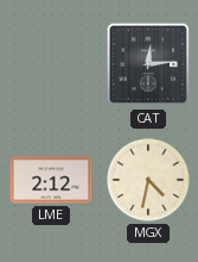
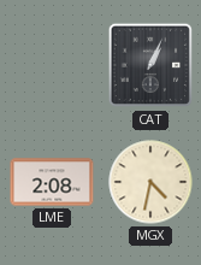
CAT: 12:14 -> 1:04
LME: 2:12 -> 2:08
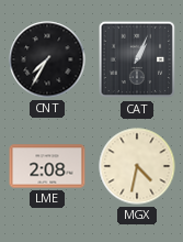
CNT: none -> 7:35
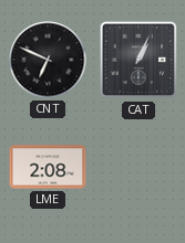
CNT: 7:35 -> 6:49
MGX: 4:32 -> none
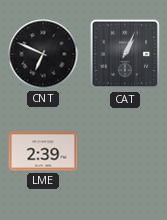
LME: 2:08 -> 2:39
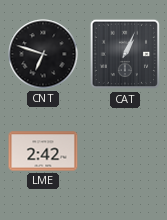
CNT: 6:49 -> 6:48
LME: 2:39 -> 2:42
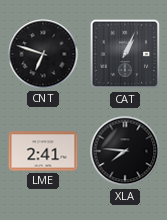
LME: 2:42 -> 2:41
XLA: none -> 7:46
